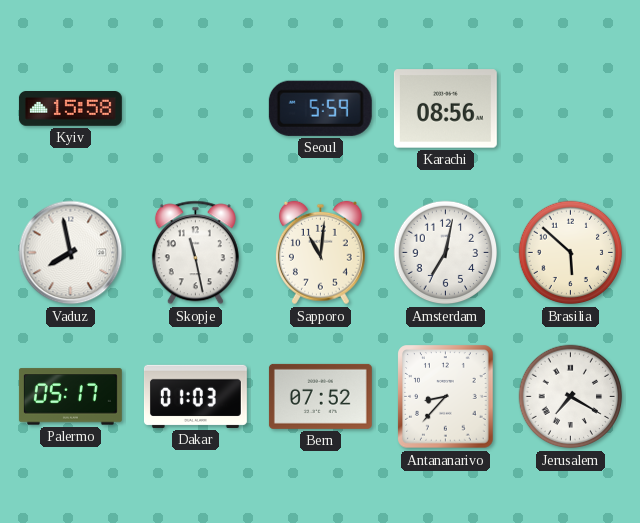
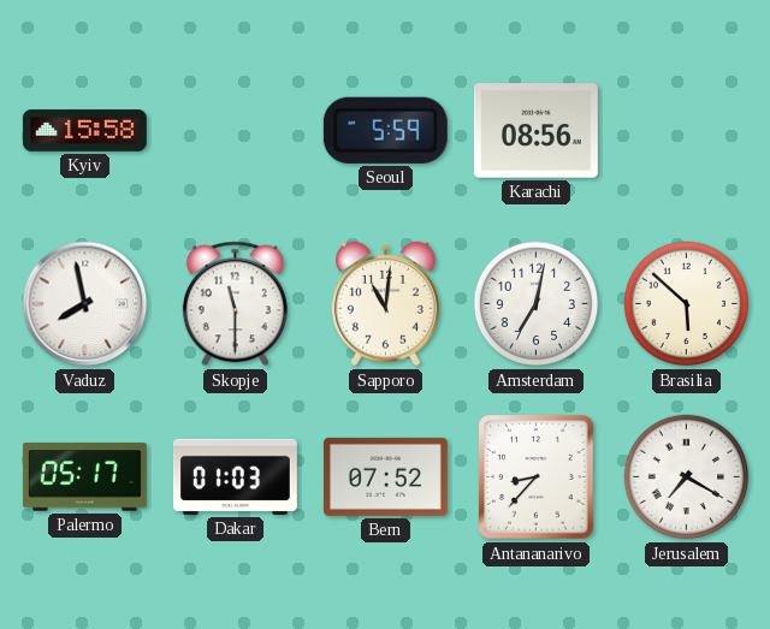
Skopje: 11:28 -> 11:30
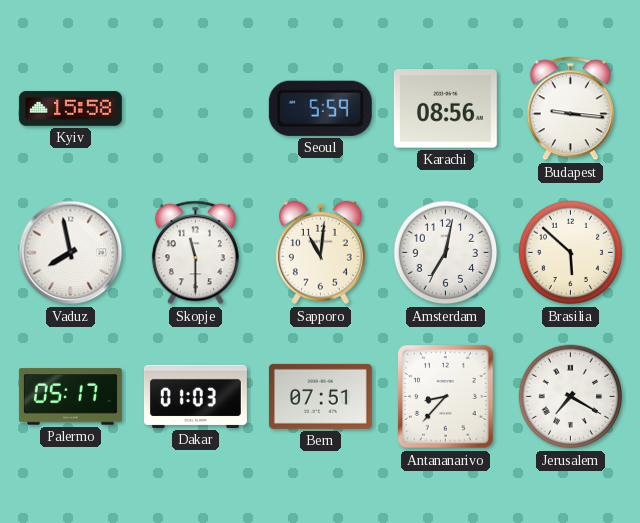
Budapest: none -> 9:16
Bern: 07:52 -> 07:51
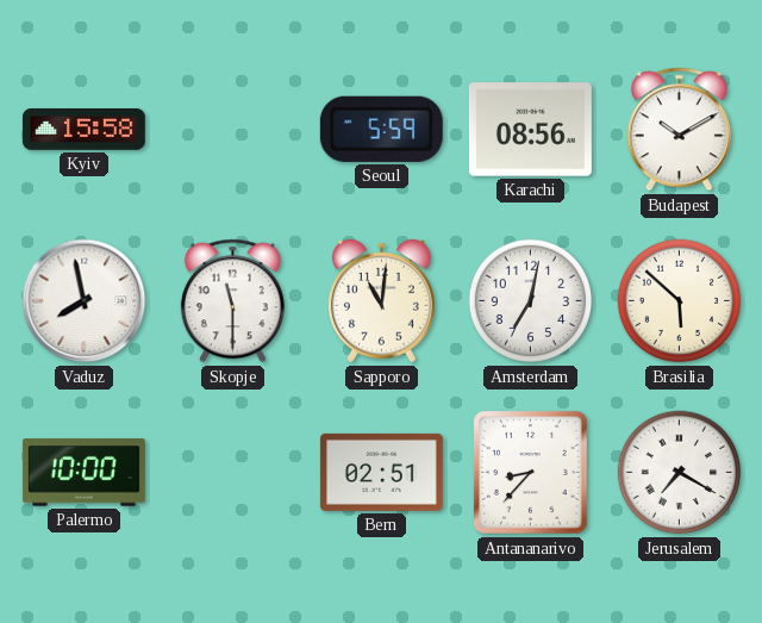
Budapest: 9:16 -> 10:10
Palermo: 05:17 -> 10:00
Dakar: 01:03 -> none
Bern: 07:51 -> 02:51
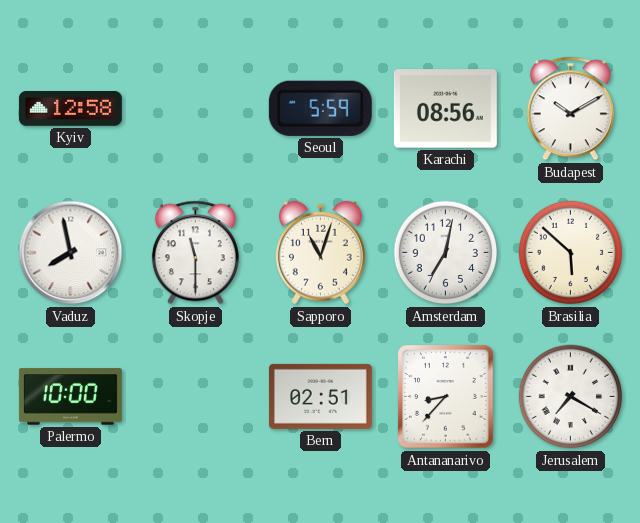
Kyiv: 15:58 -> 12:58
Sapporo: 11:01 -> 11:03
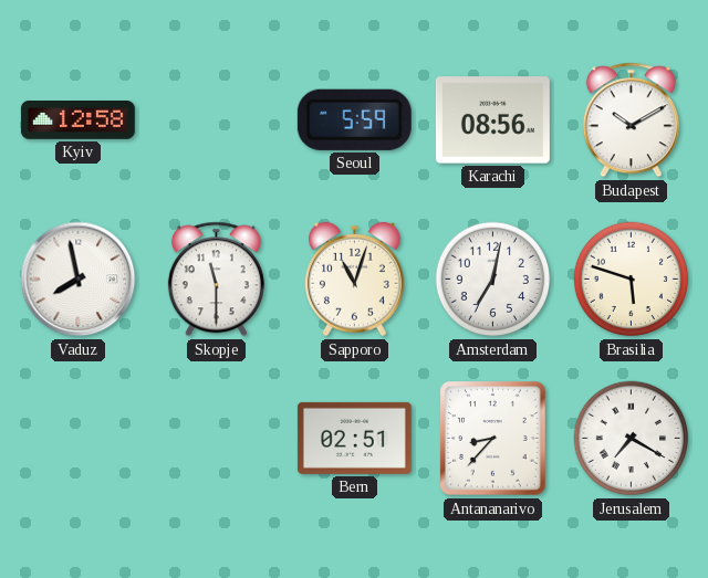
Brasilia: 5:52 -> 5:48
Palermo: 10:00 -> none
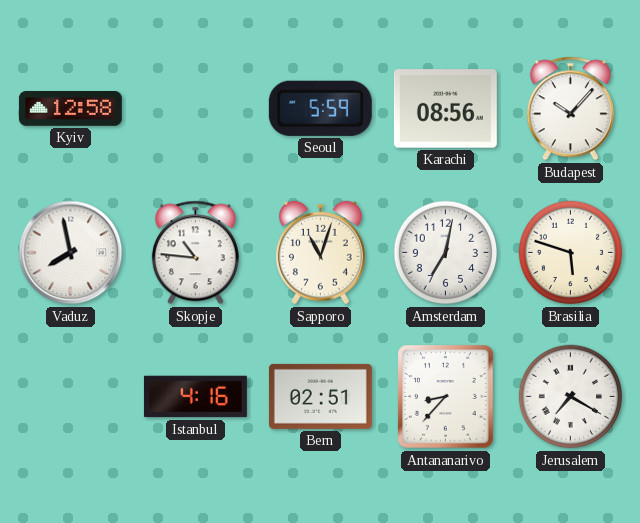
Budapest: 10:10 -> 10:07
Skopje: 11:30 -> 10:46
Istanbul: none -> 4:16
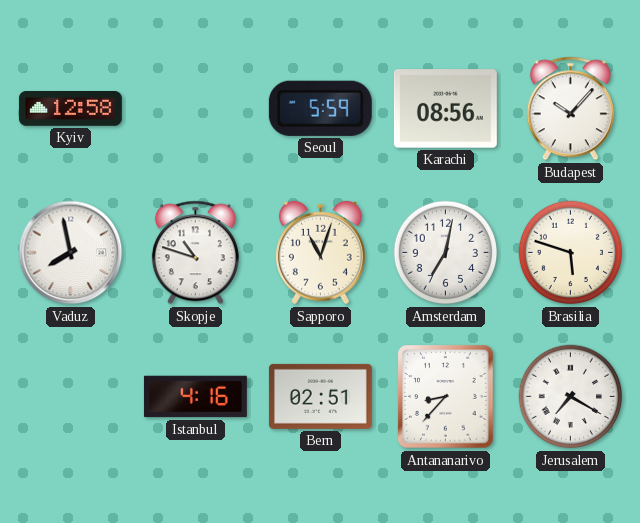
Skopje: 10:46 -> 10:48
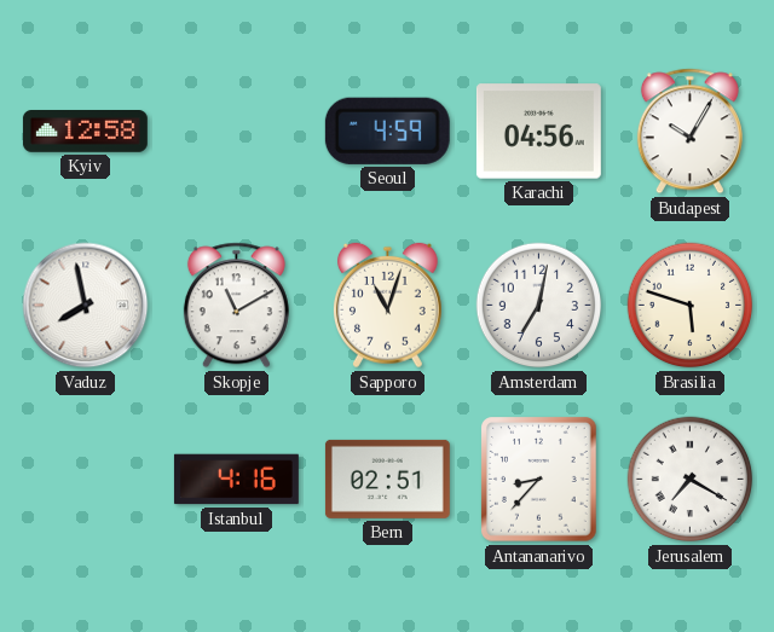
Seoul: 5:59 -> 4:59
Karachi: 08:56 -> 04:56
Budapest: 10:07 -> 10:05
Skopje: 10:48 -> 11:10
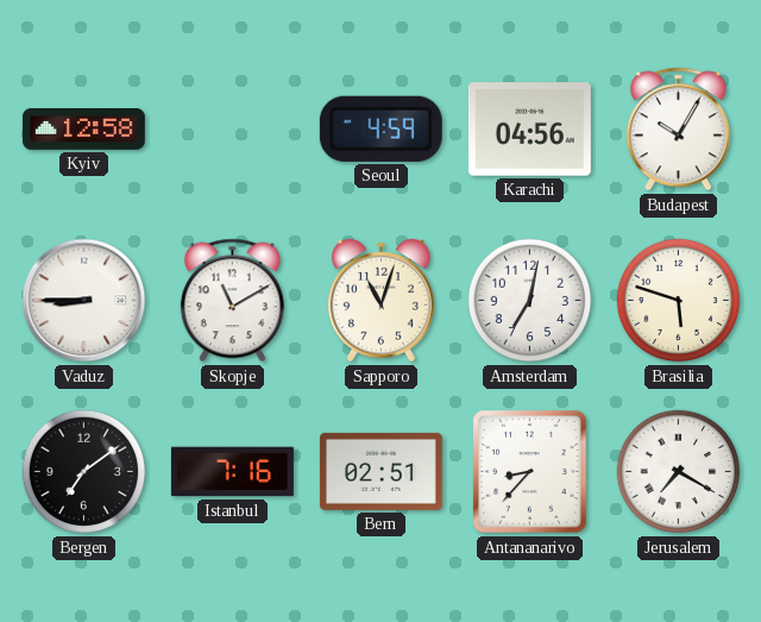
Vaduz: 7:58 -> 8:45
Bergen: none -> 7:09
Istanbul: 4:16 -> 7:16
